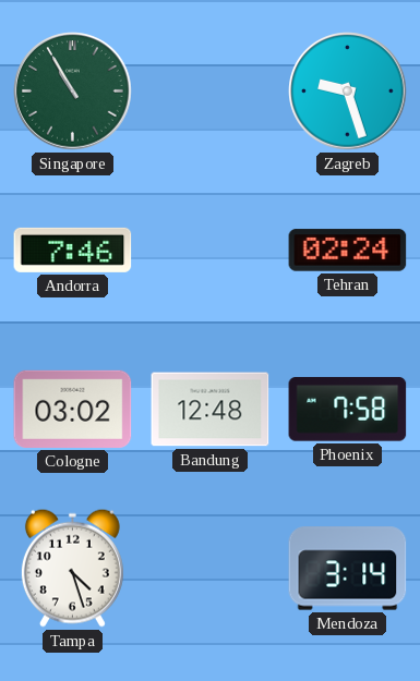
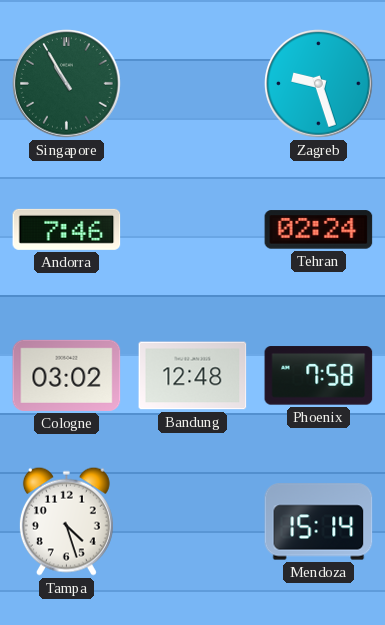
Mendoza: 3:14 -> 15:14
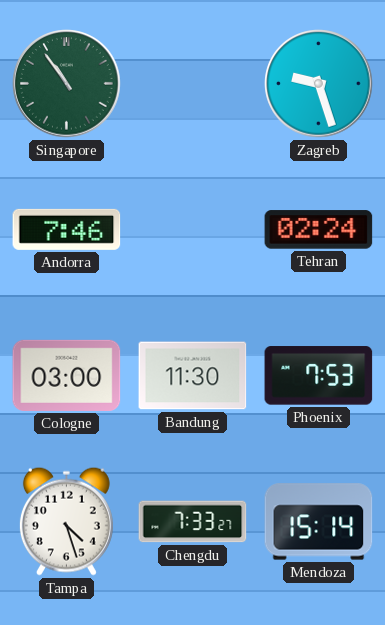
Singapore: 10:55 -> 10:54
Cologne: 03:02 -> 03:00
Bandung: 12:48 -> 11:30
Phoenix: 7:58 -> 7:53
Chengdu: none -> 7:33
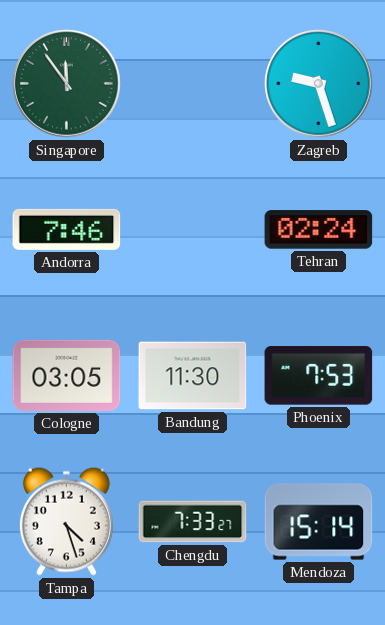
Singapore: 10:54 -> 11:54
Cologne: 03:00 -> 03:05
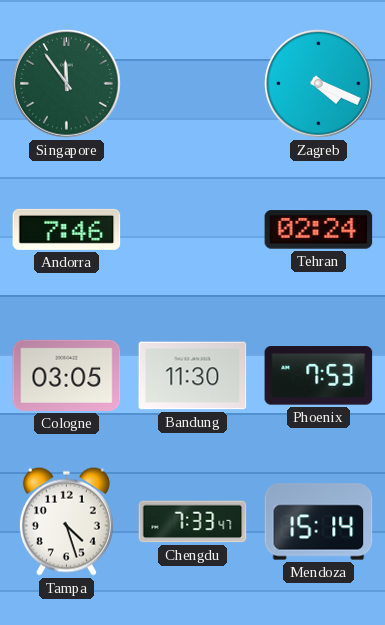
Zagreb: 9:27 -> 4:19
Chengdu: 7:33:27 -> 7:33:47
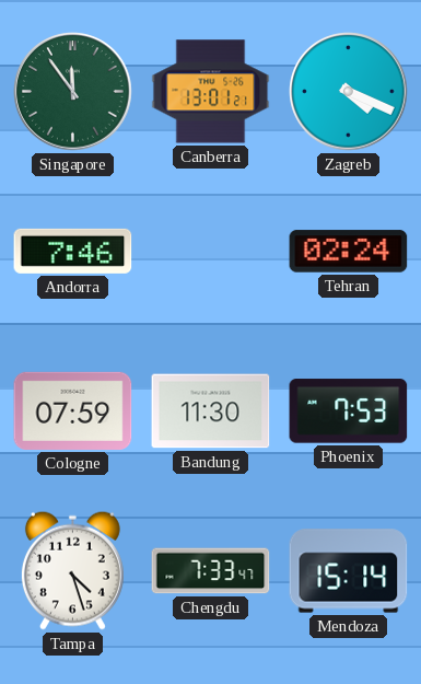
Canberra: none -> 13:01
Cologne: 03:05 -> 07:59
